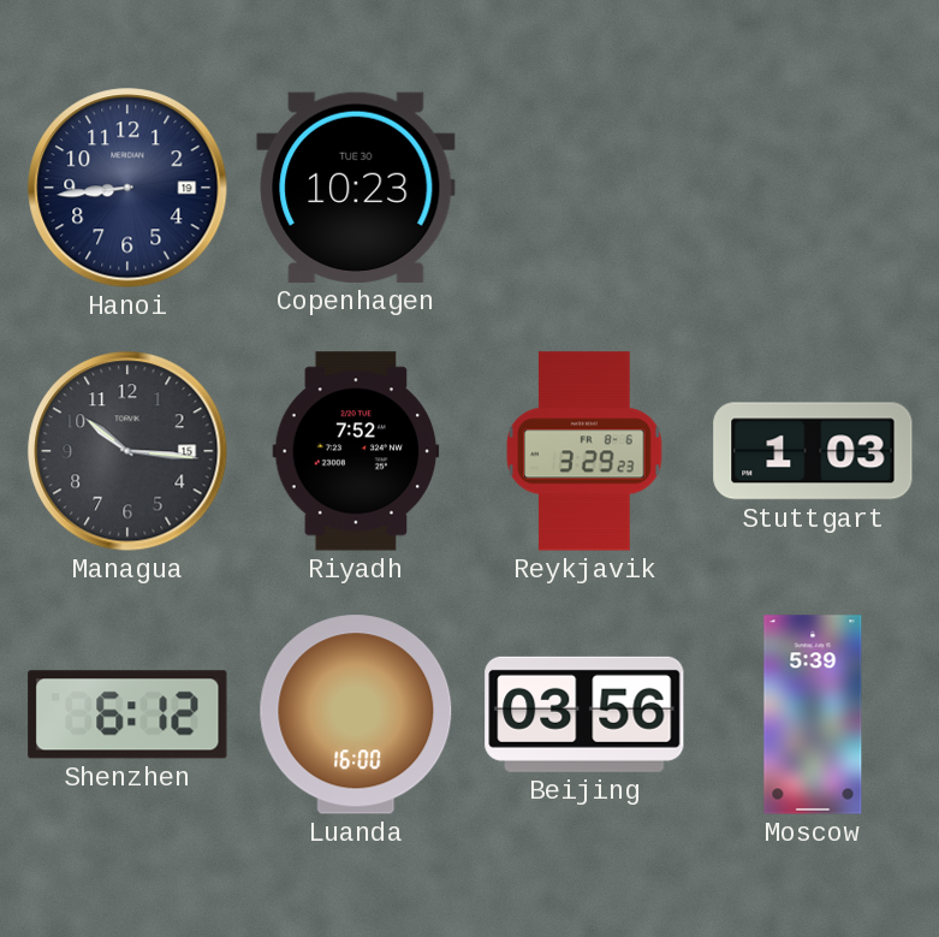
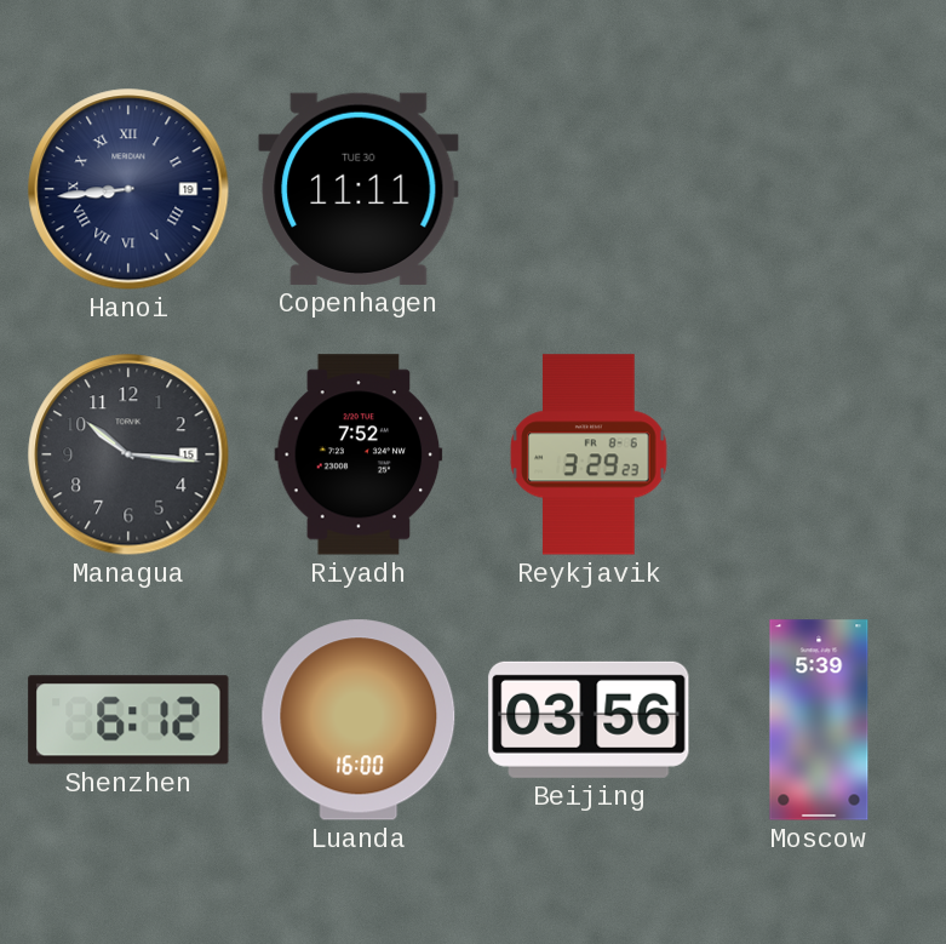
Hanoi numerals: Arabic -> Roman
Copenhagen: 10:23 -> 11:11
Stuttgart: 1:03 -> none
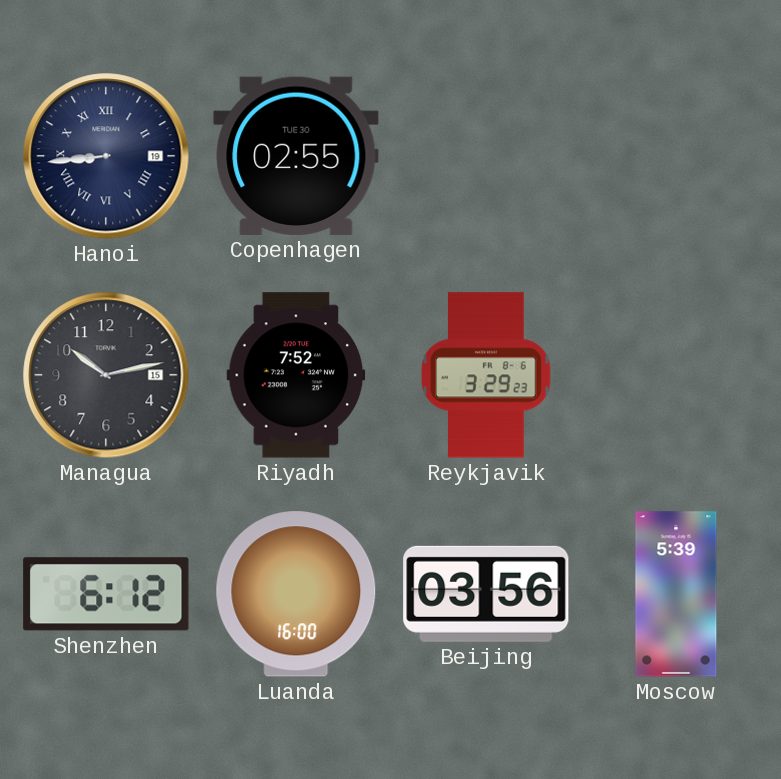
Copenhagen: 11:11 -> 02:55
Managua: 10:16 -> 10:13
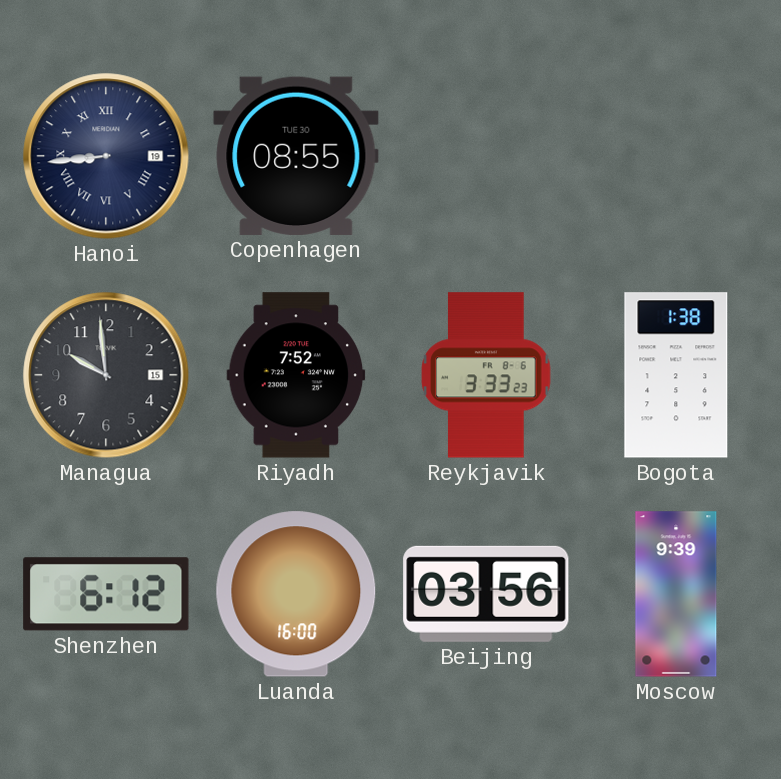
Copenhagen: 02:55 -> 08:55
Managua: 10:13 -> 9:59
Reykjavik: 3:29 -> 3:33
Bogota: none -> 1:38
Moscow: 5:39 -> 9:39
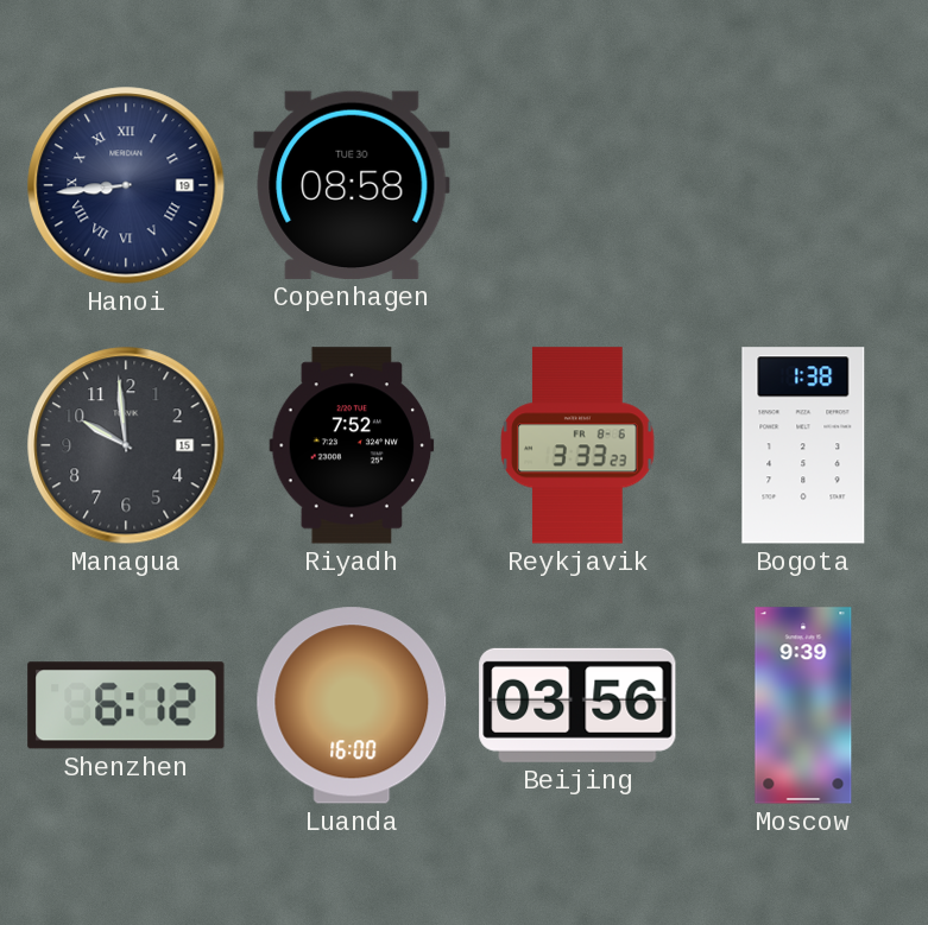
Copenhagen: 08:55 -> 08:58
